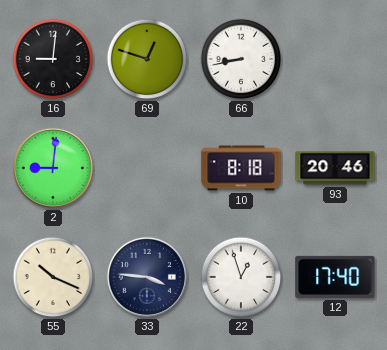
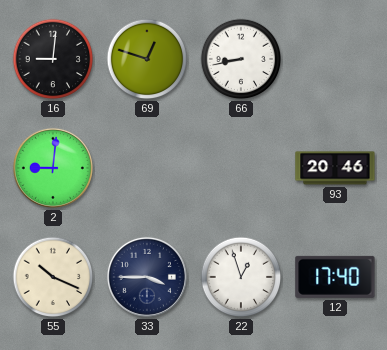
10: 8:18 -> none
33: 3:46 -> 3:45
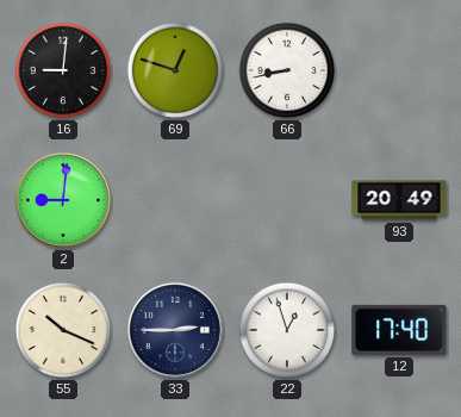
93: 20:46 -> 20:49
33: 3:45 -> 2:45
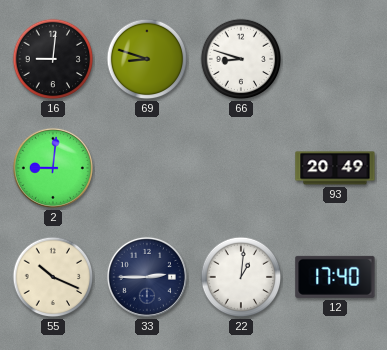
69: 12:48 -> 8:48
66: 8:43 -> 8:48
22: 12:57 -> 1:01
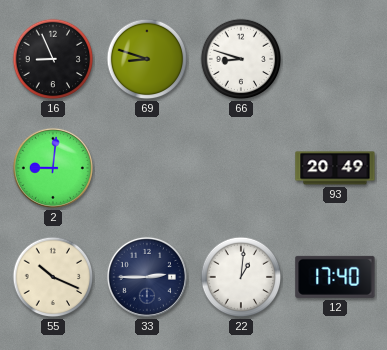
16: 9:01 -> 8:56
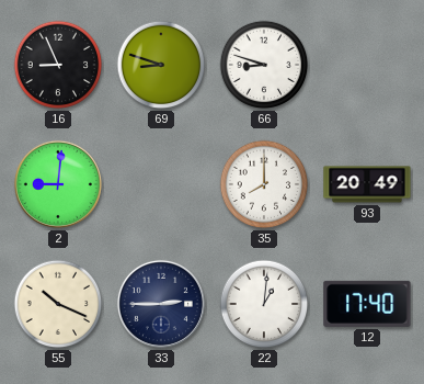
35: none -> 8:00
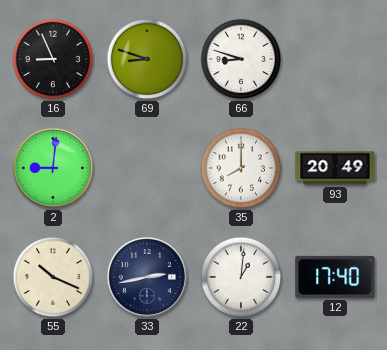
33: 2:45 -> 2:43
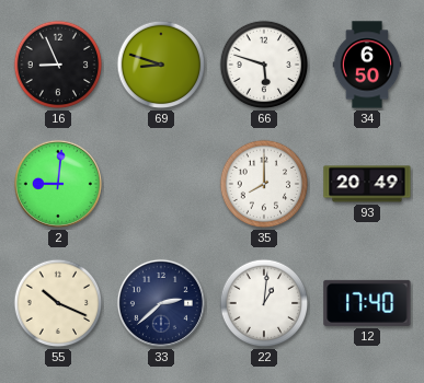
66: 8:48 -> 5:48
34: none -> 6:50
33: 2:43 -> 2:38
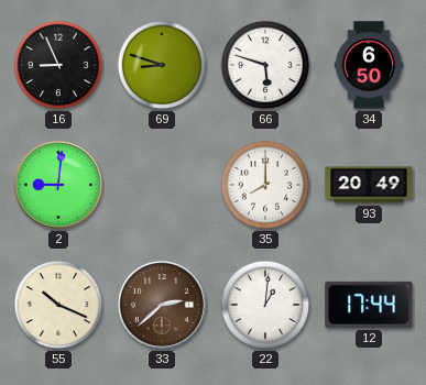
33 dial: navy -> brown
12: 17:40 -> 17:44
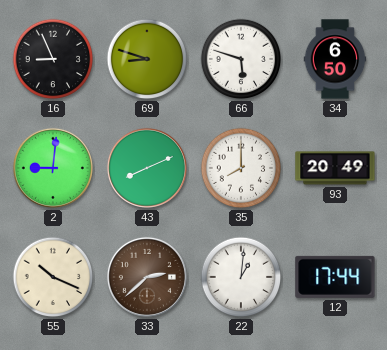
43: none -> 8:11
